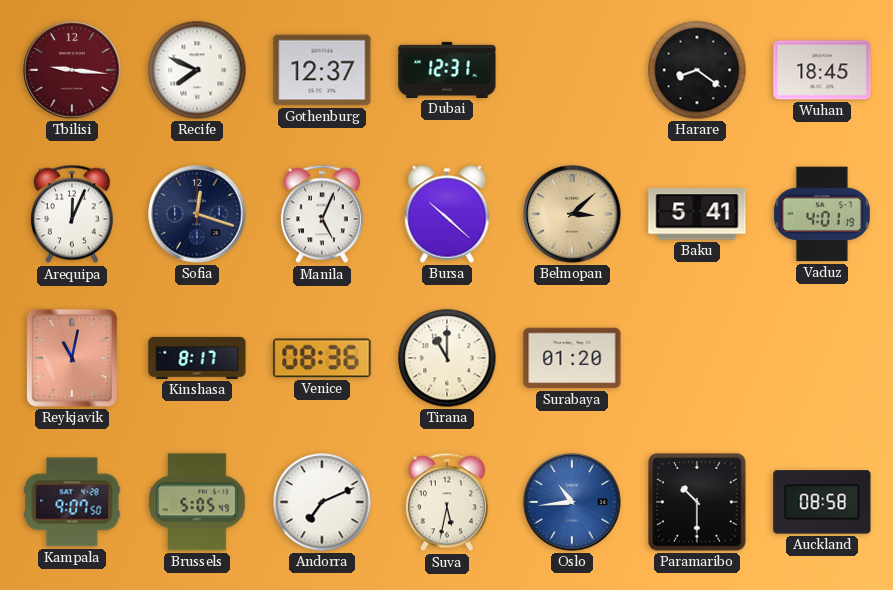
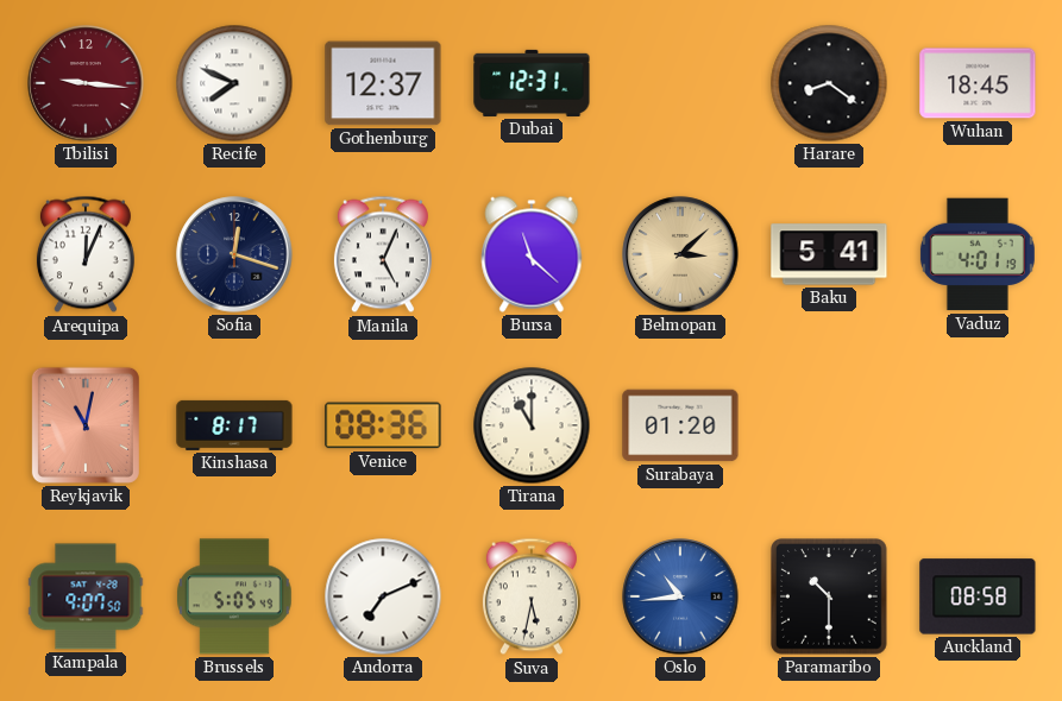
Bursa: 10:22 -> 11:22
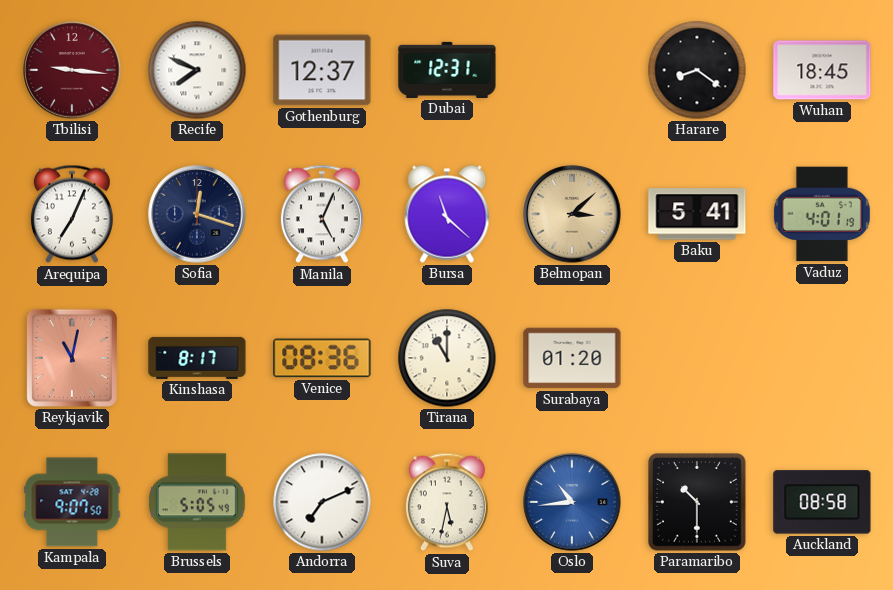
Arequipa: 12:04 -> 7:04
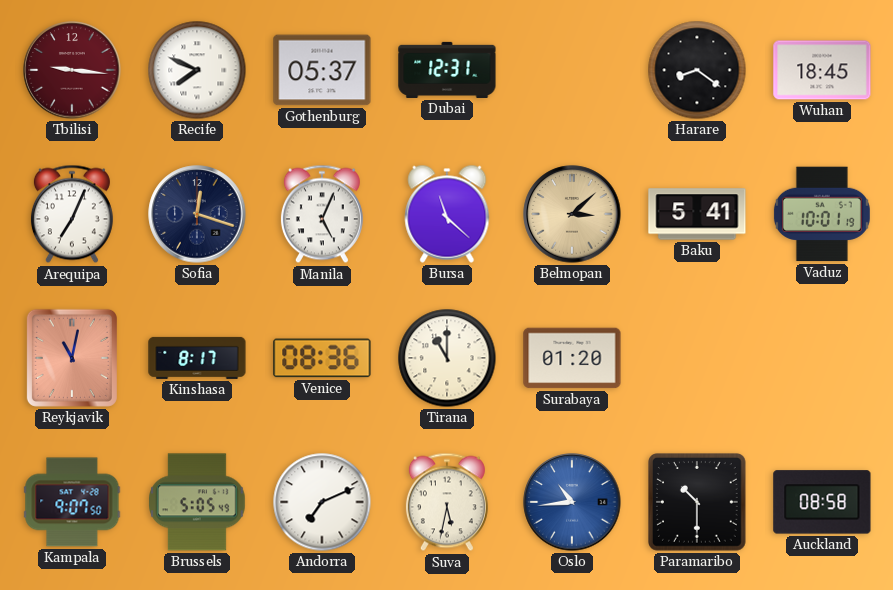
Gothenburg: 12:37 -> 05:37
Vaduz: 4:01 -> 10:01
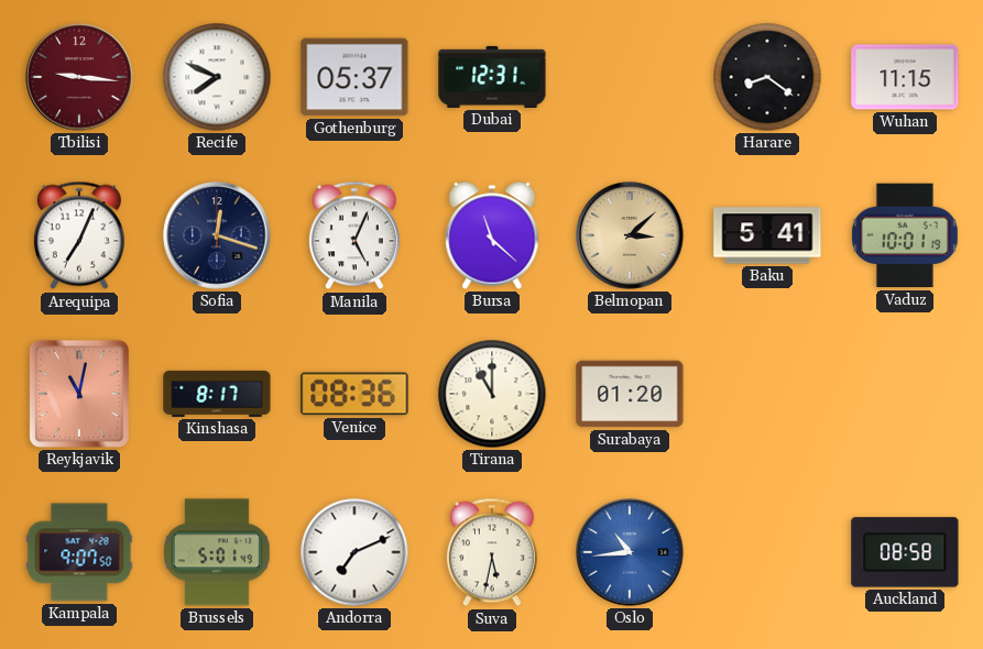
Wuhan: 18:45 -> 11:15
Brussels: 5:05 -> 5:01
Paramaribo: 10:30 -> none
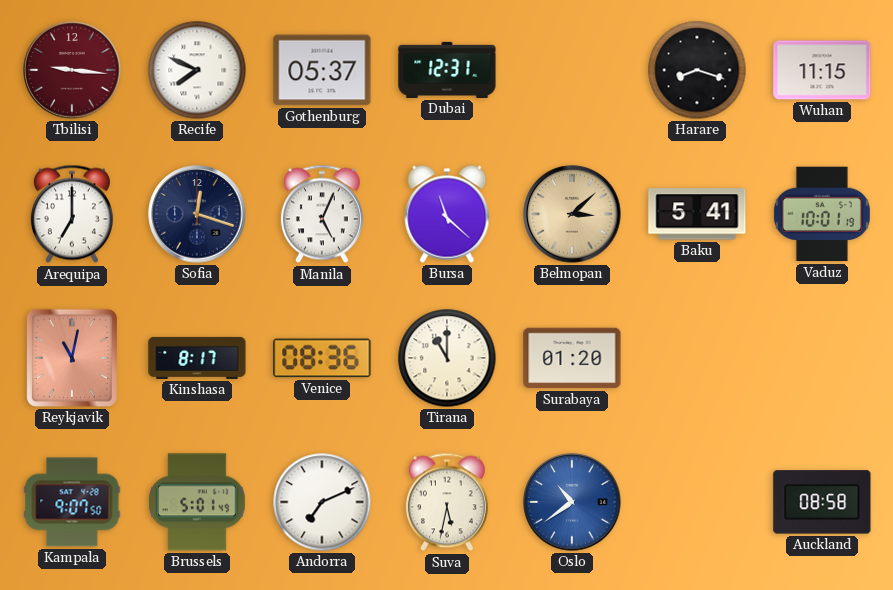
Harare: 8:21 -> 8:18
Arequipa: 7:04 -> 7:00
Oslo: 10:44 -> 10:39
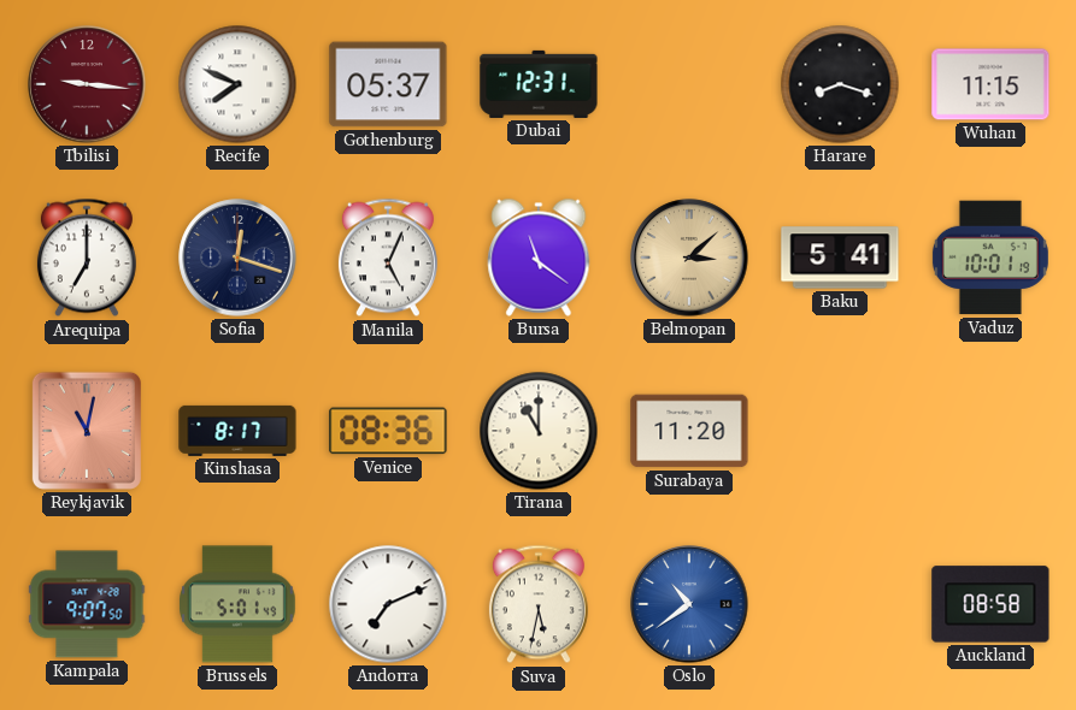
Bursa: 11:22 -> 11:21
Surabaya: 01:20 -> 11:20
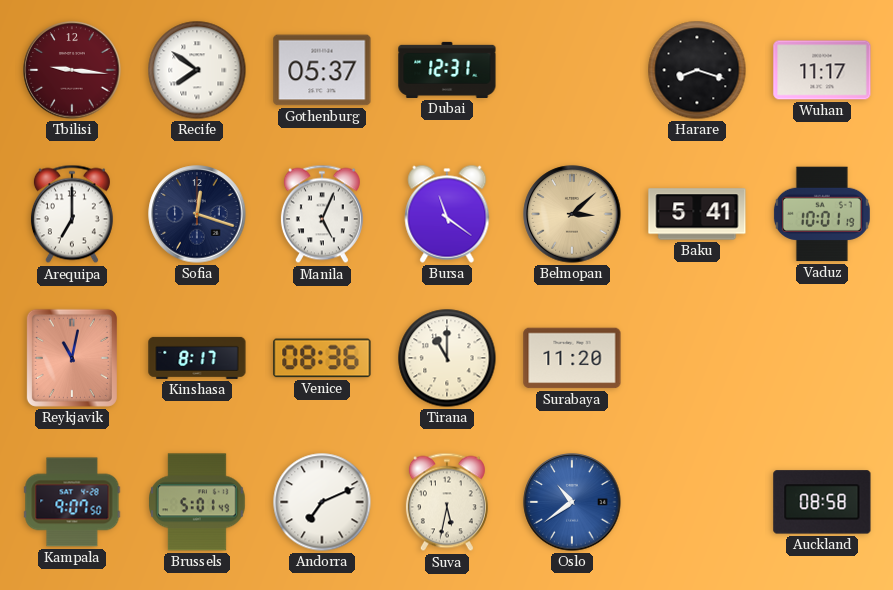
Recife: 7:49 -> 7:51
Wuhan: 11:15 -> 11:17
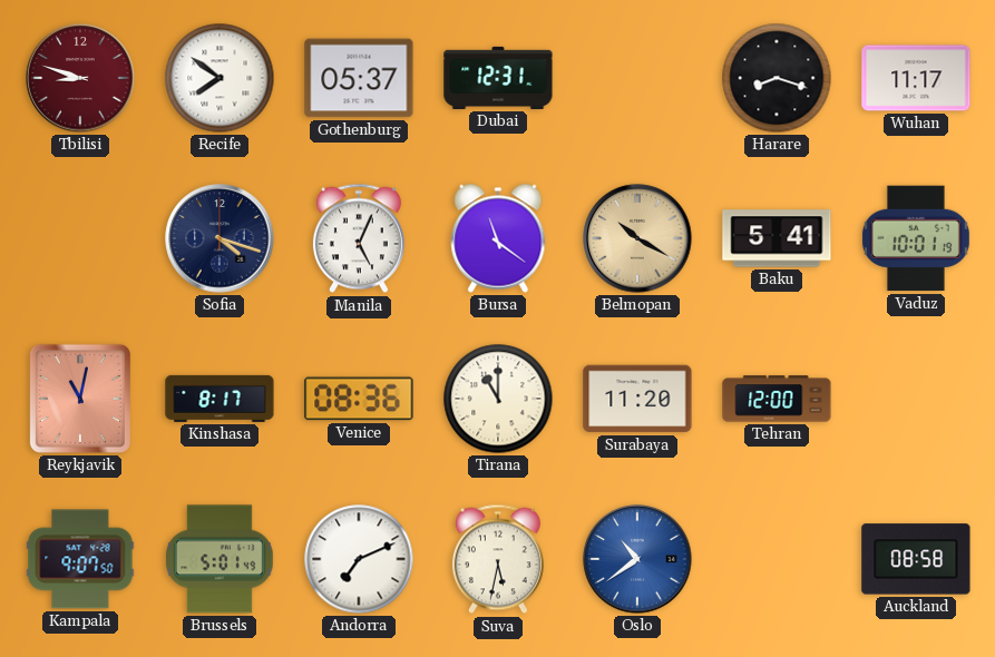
Tbilisi: 9:16 -> 8:48
Arequipa: 7:00 -> none
Sofia: 12:18 -> 4:18
Belmopan: 3:08 -> 10:20
Tehran: none -> 12:00
